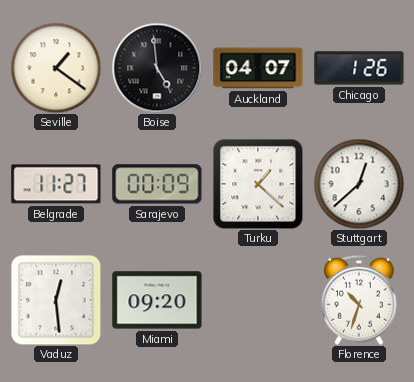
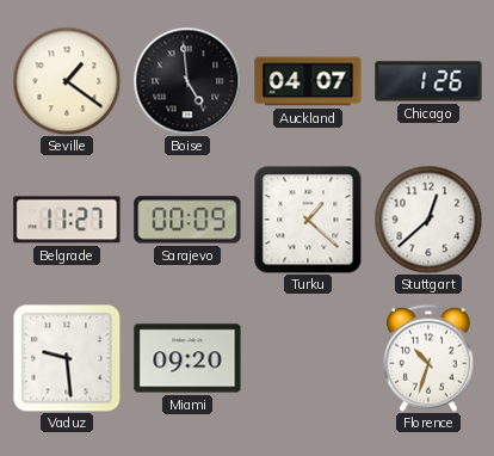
Vaduz: 12:29 -> 9:29
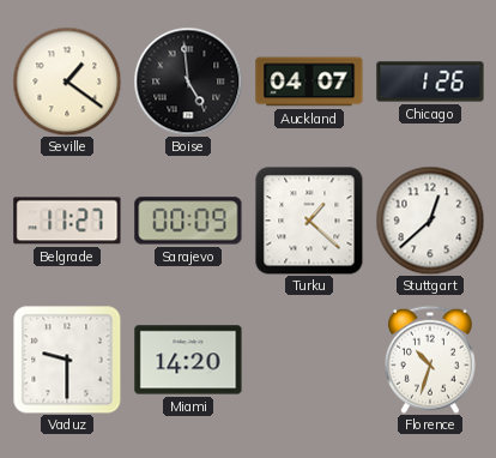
Vaduz: 9:29 -> 9:30
Miami: 09:20 -> 14:20
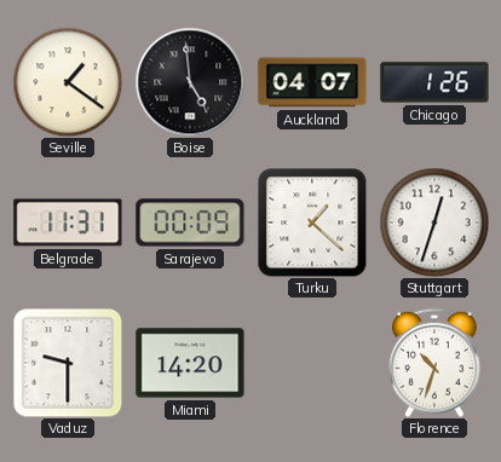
Belgrade: 11:27 -> 11:31
Stuttgart: 12:38 -> 12:33
